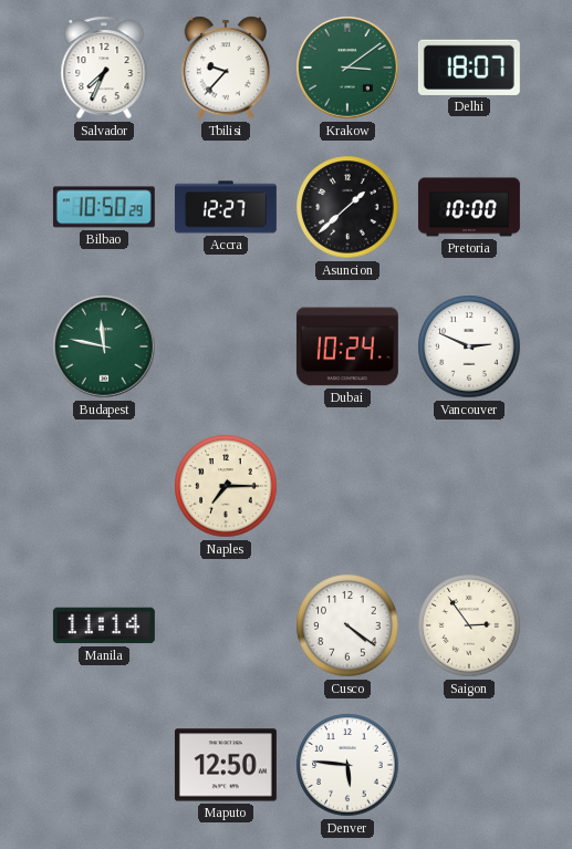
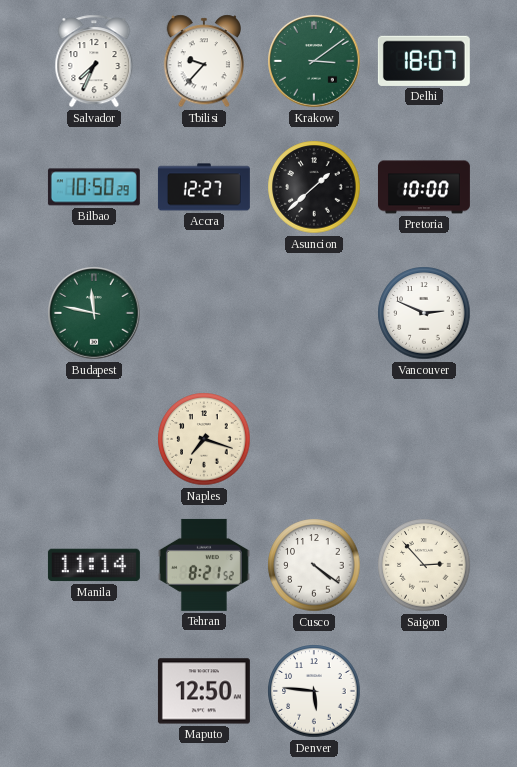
Dubai: 10:24 -> none
Naples: 7:15 -> 7:18
Tehran: none -> 8:21
Saigon: 2:54 -> 2:53
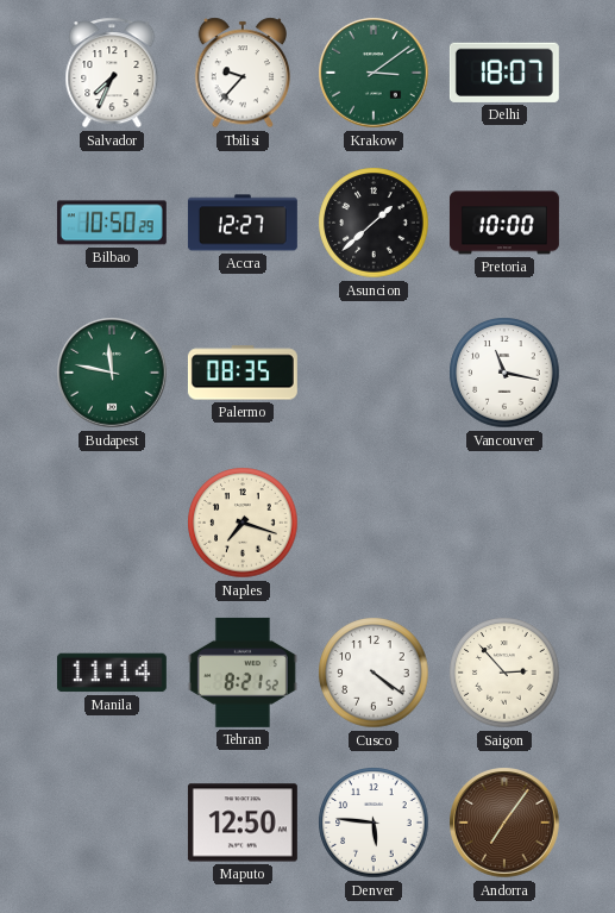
Palermo: none -> 08:35
Vancouver: 2:49 -> 11:17
Andorra: none -> 7:06
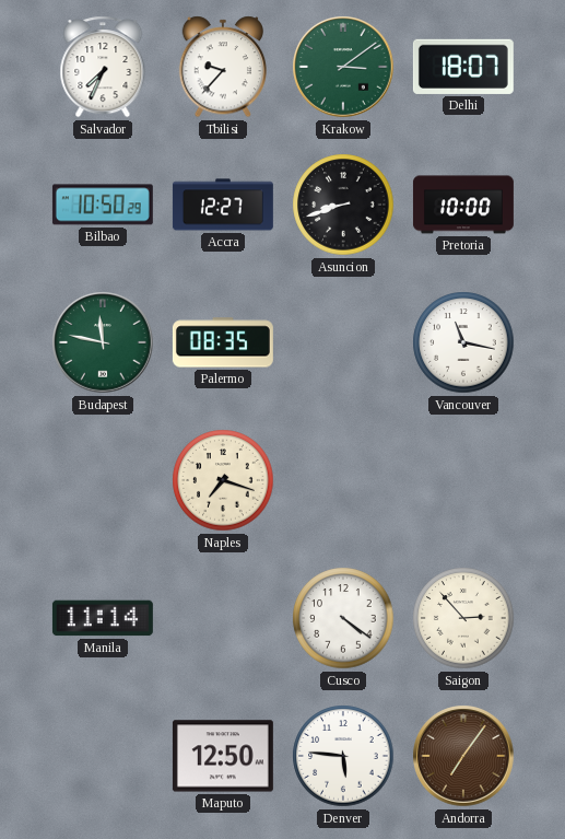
Asuncion: 1:38 -> 8:42
Tehran: 8:21 -> none
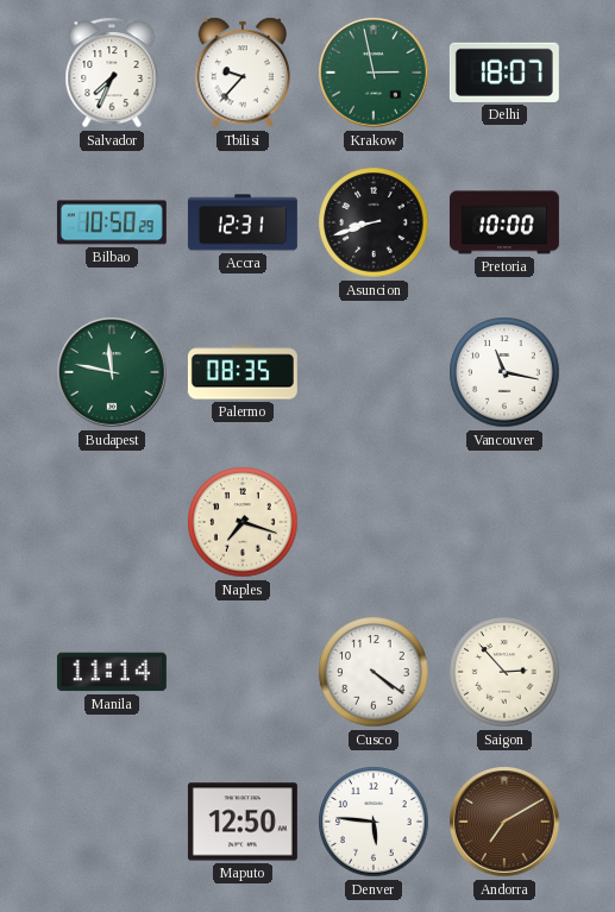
Krakow: 3:09 -> 2:58
Accra: 12:27 -> 12:31
Andorra: 7:06 -> 7:10
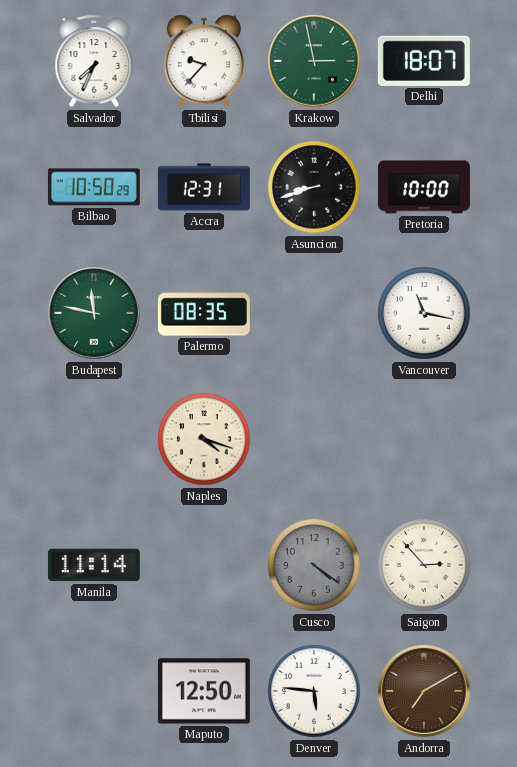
Naples: 7:18 -> 4:18
Cusco dial: white -> grey
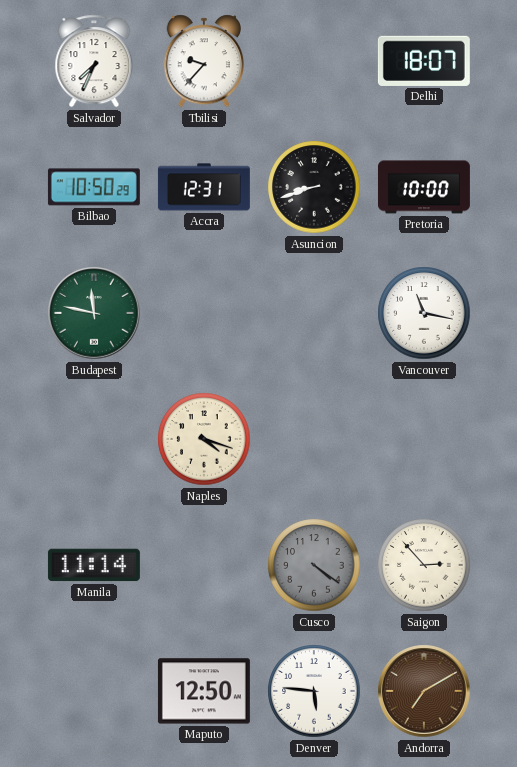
Krakow: 2:58 -> none
Palermo: 08:35 -> none
